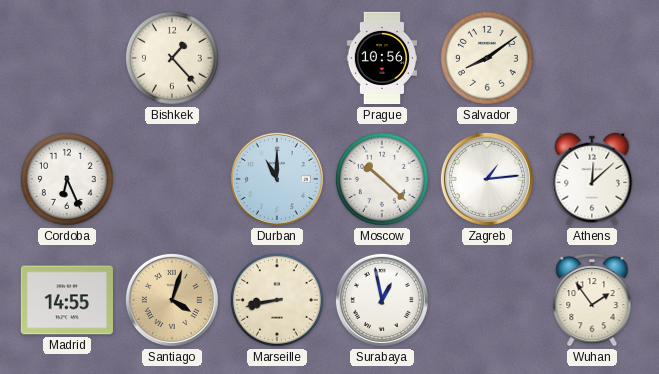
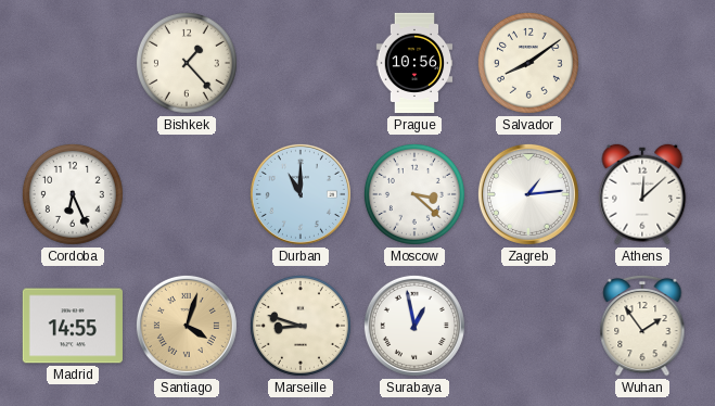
Moscow: 10:22 -> 3:22
Marseille: 8:43 -> 8:48
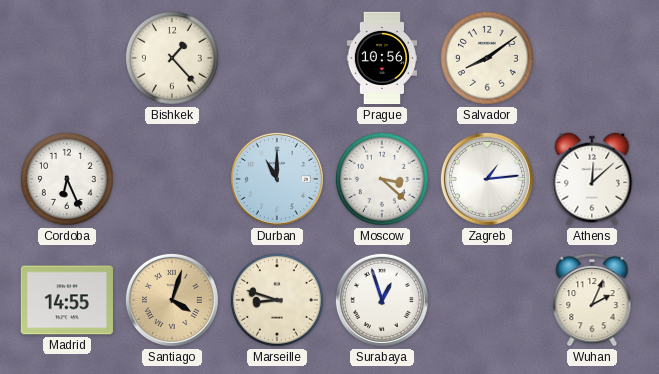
Surabaya: 12:58 -> 12:57
Wuhan: 1:54 -> 2:04
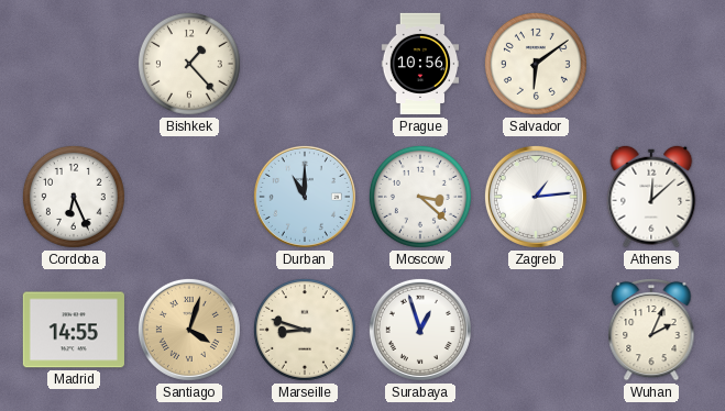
Salvador: 8:09 -> 6:09
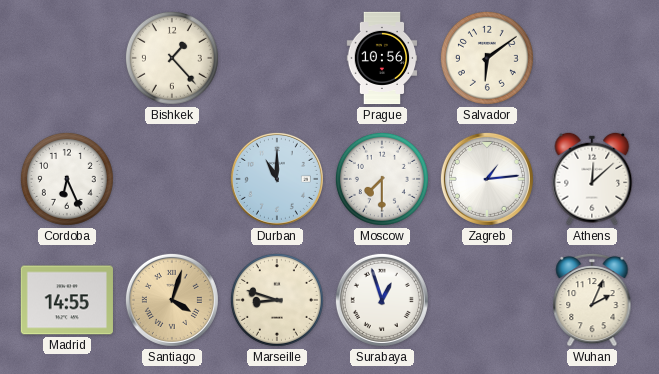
Moscow: 3:22 -> 7:30
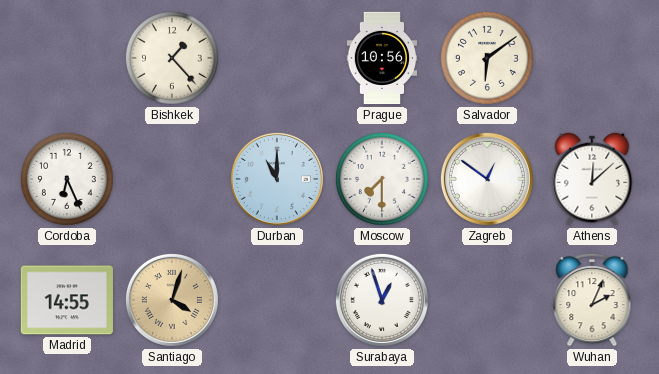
Zagreb: 1:14 -> 12:51
Marseille: 8:48 -> none
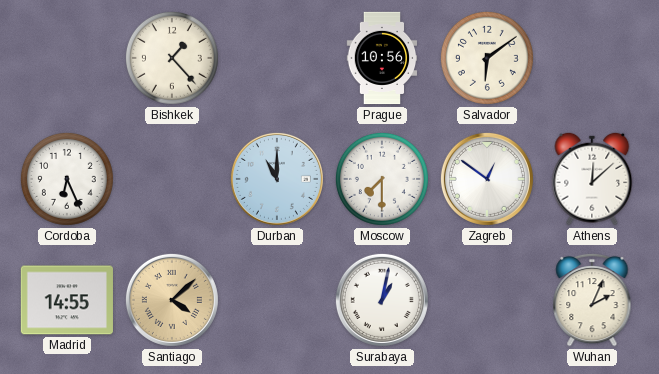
Santiago: 4:03 -> 4:08
Surabaya: 12:57 -> 1:02
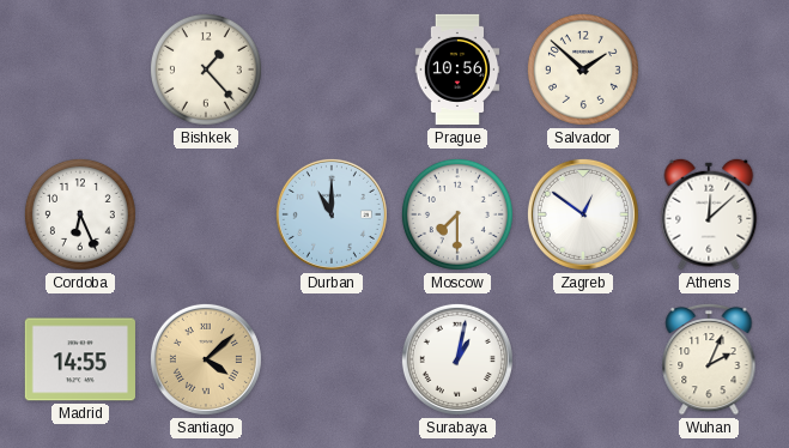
Salvador: 6:09 -> 1:52
